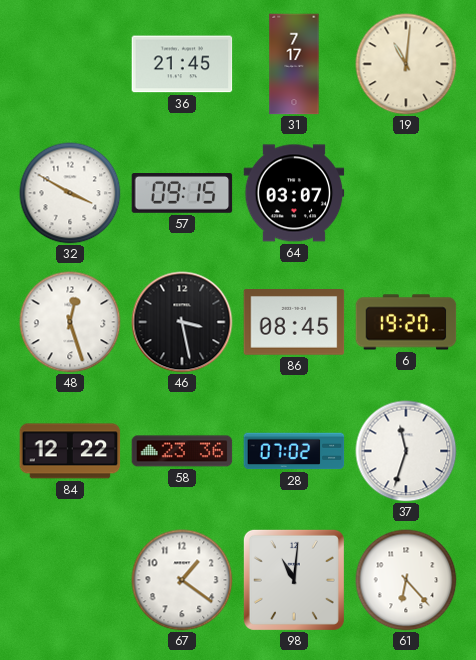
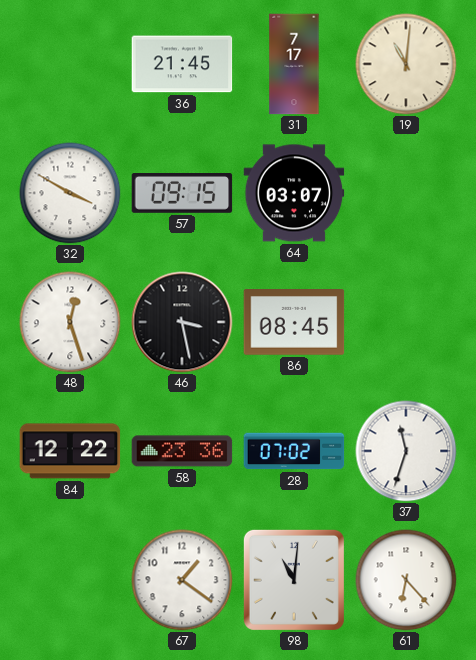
6: 19:20 -> none
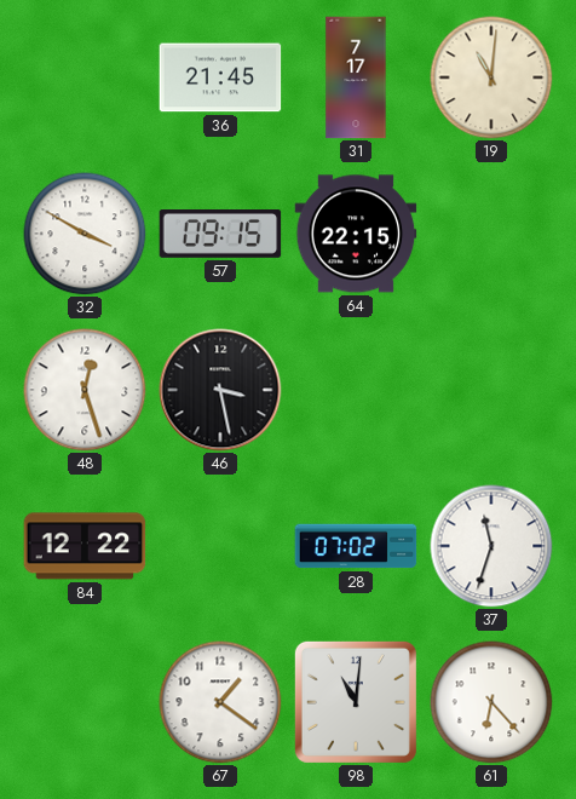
64: 03:07 -> 22:15
86: 08:45 -> none
58: 23:36 -> none
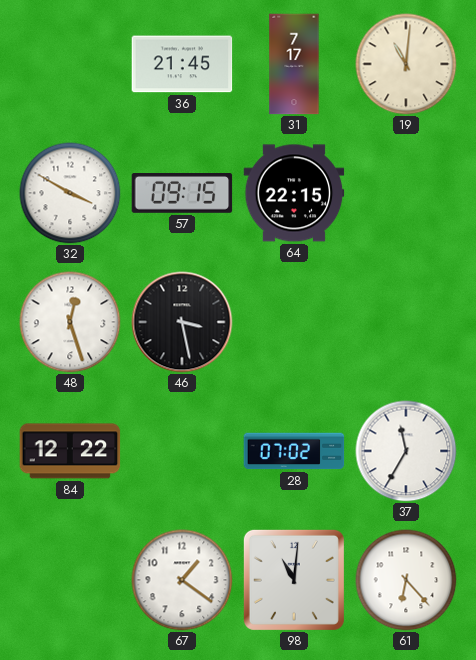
37: 11:33 -> 11:35
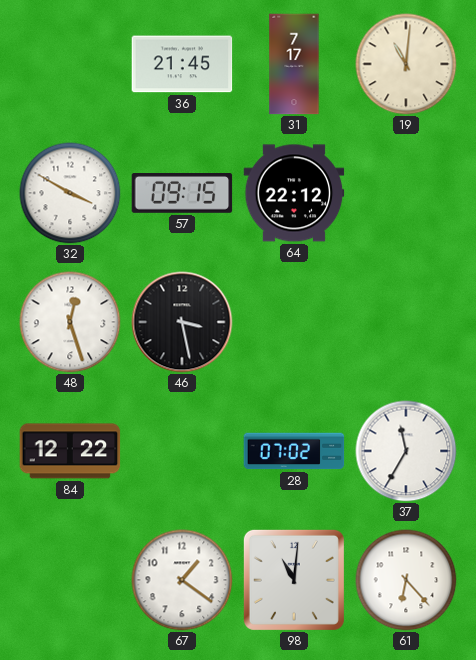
64: 22:15 -> 22:12
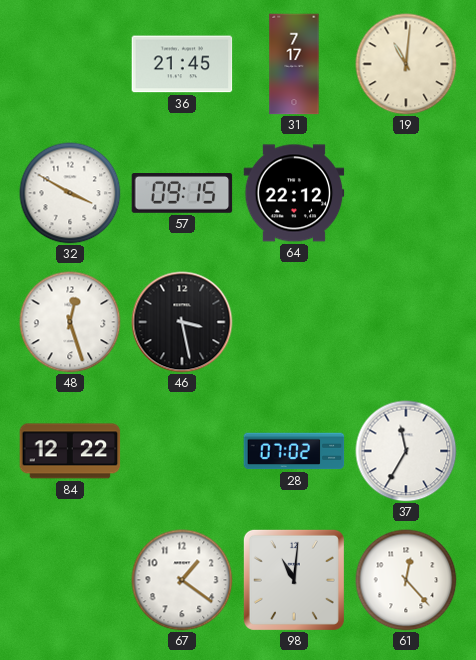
61: 6:23 -> 12:23
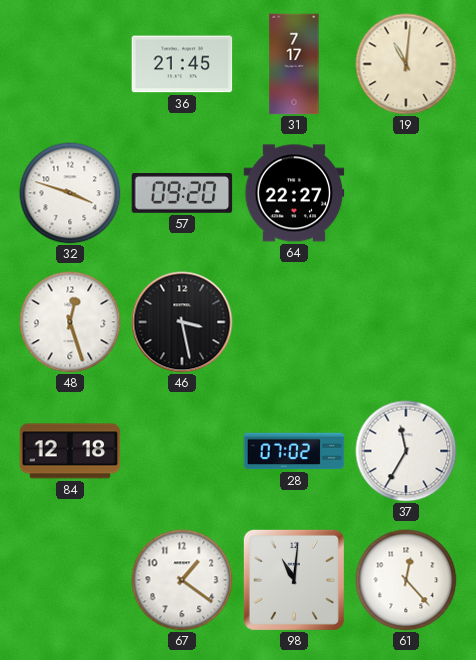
32: 3:50 -> 3:48
57: 09:15 -> 09:20
64: 22:12 -> 22:27
84: 12:22 -> 12:18
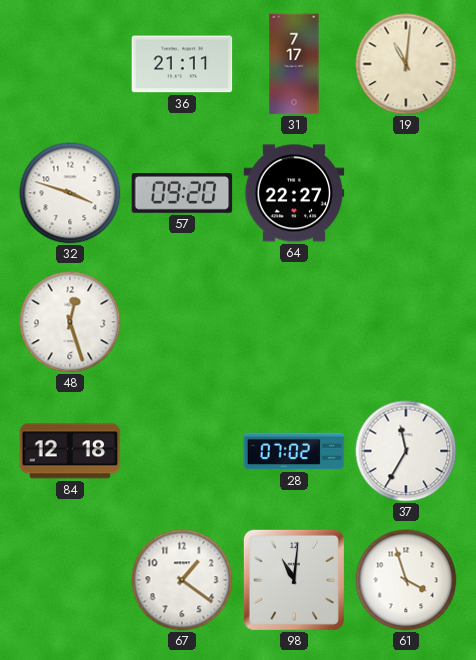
36: 21:45 -> 21:11
46: 3:28 -> none
61: 12:23 -> 3:57
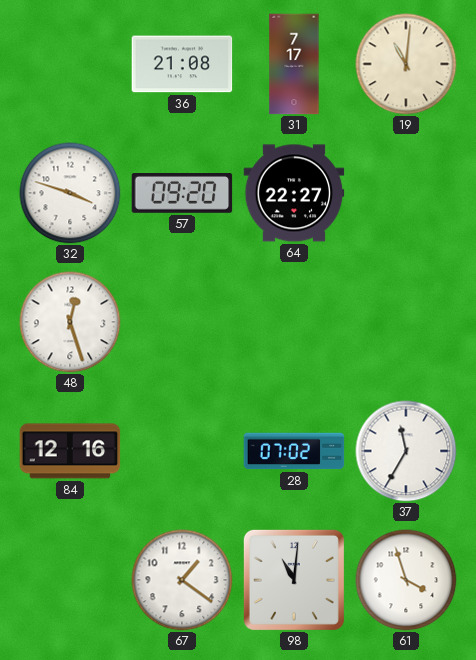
36: 21:11 -> 21:08
84: 12:18 -> 12:16
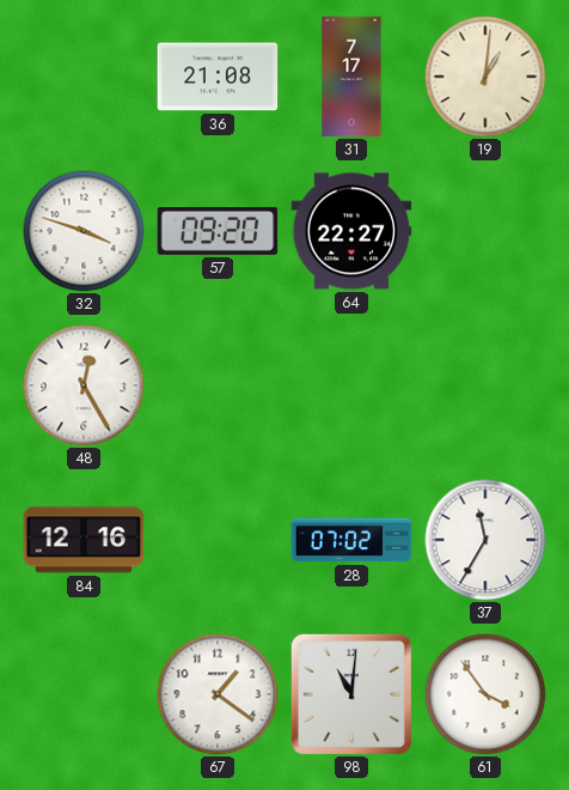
19: 11:01 -> 1:01
48: 12:27 -> 12:25
61: 3:57 -> 3:54
